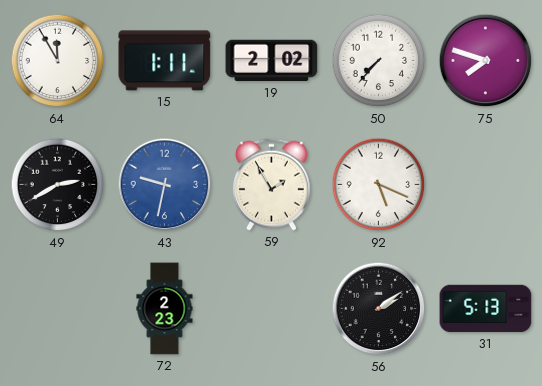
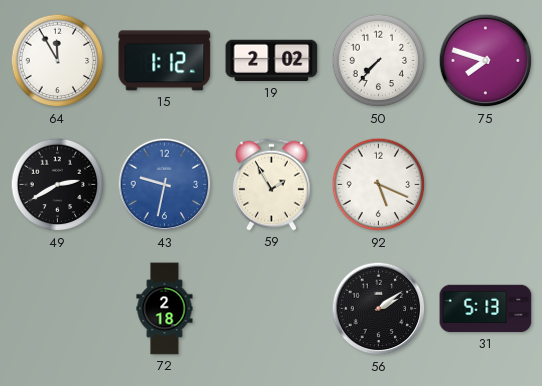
15: 1:11 -> 1:12
72: 2:23 -> 2:18
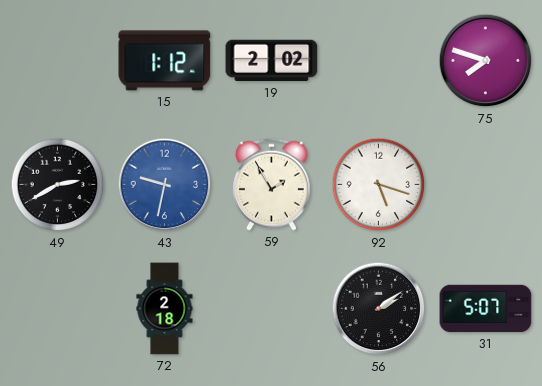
64: 11:55 -> none
50: 7:37 -> none
92: 5:19 -> 5:18
31: 5:13 -> 5:07
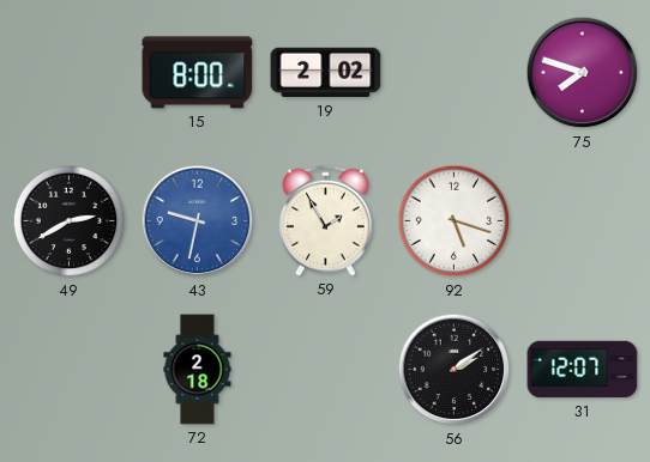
15: 1:12 -> 8:00
31: 5:07 -> 12:07
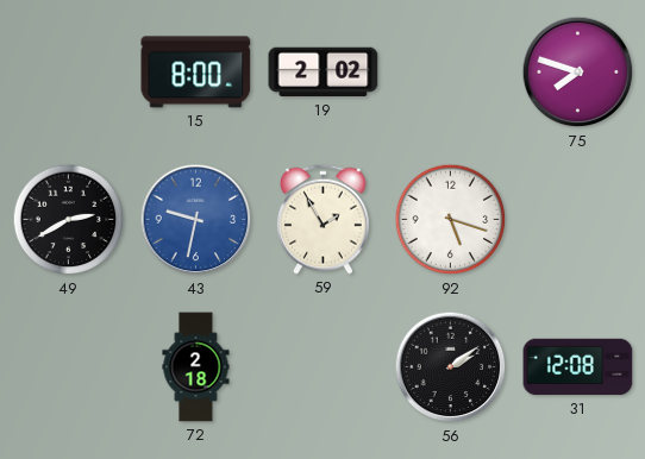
31: 12:07 -> 12:08
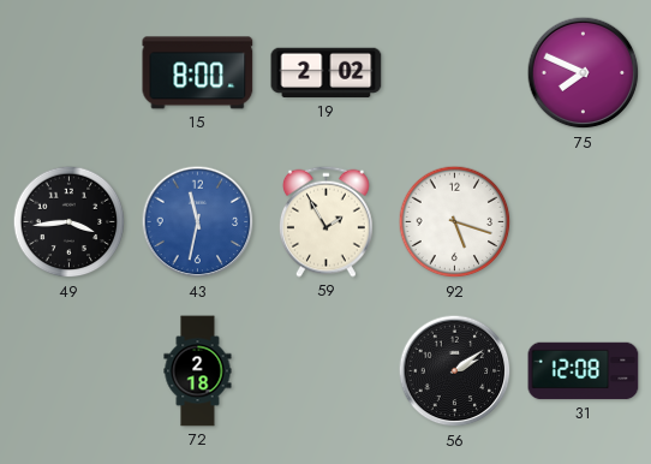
75: 7:48 -> 7:49
49: 2:40 -> 3:44
43: 9:32 -> 11:32
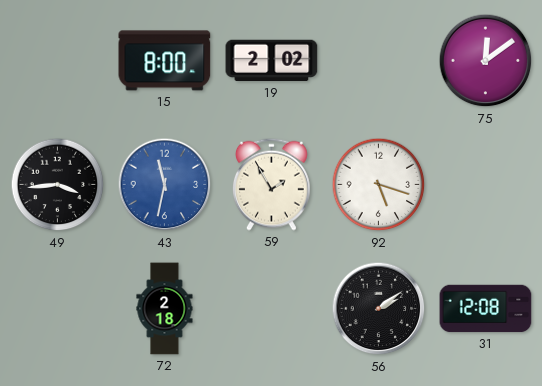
75: 7:49 -> 12:09
